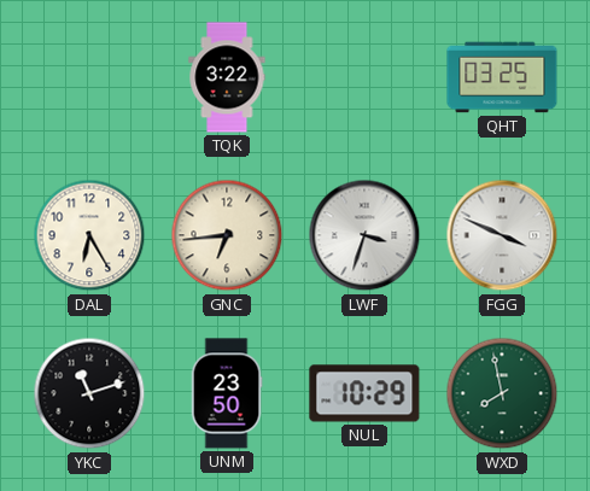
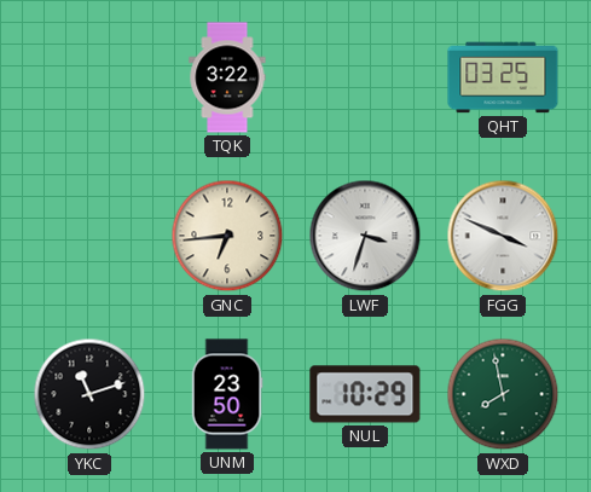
DAL: 6:25 -> none
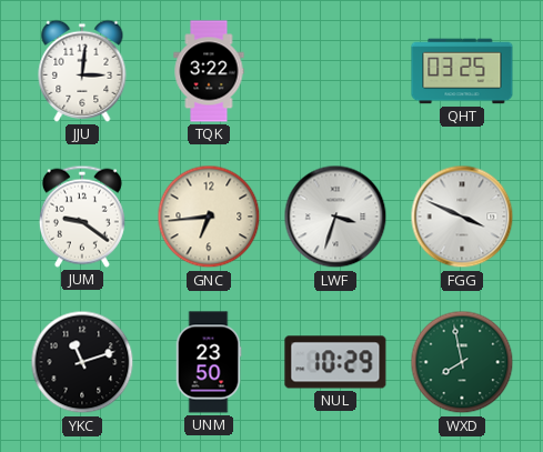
JJU: none -> 3:01
JUM: none -> 9:21
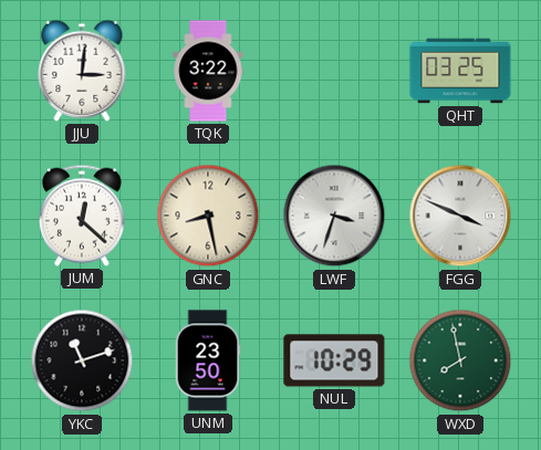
JUM: 9:21 -> 12:22
GNC: 6:44 -> 8:28
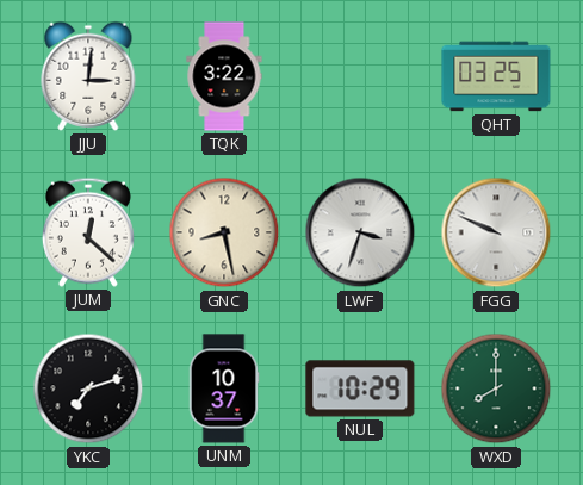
FGG: 3:49 -> 9:49
YKC: 11:12 -> 7:12
UNM: 23:50 -> 10:37
WXD: 7:58 -> 8:00
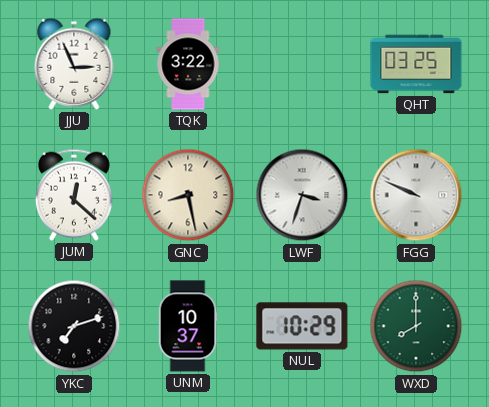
JJU: 3:01 -> 2:56
